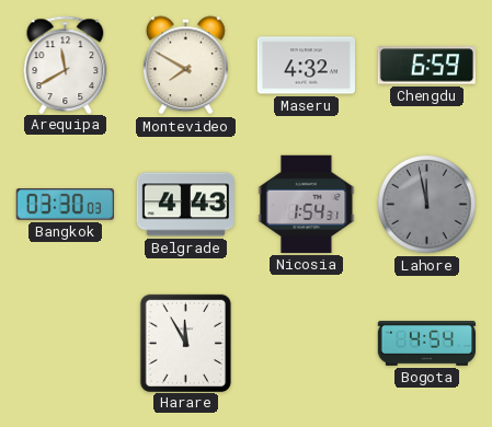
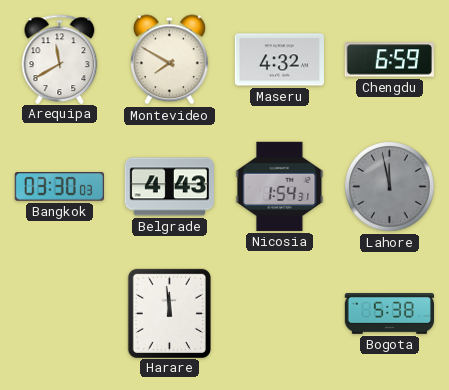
Harare: 11:55 -> 11:59
Bogota: 4:54 -> 5:38
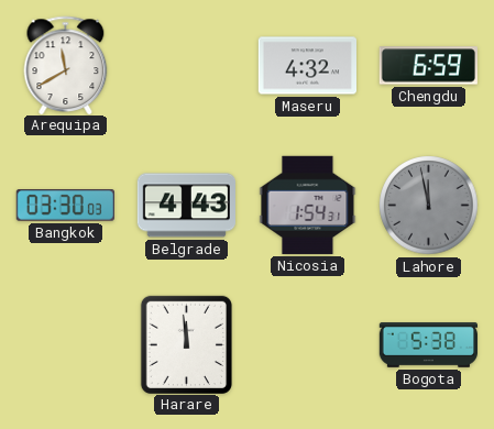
Montevideo: 7:50 -> none
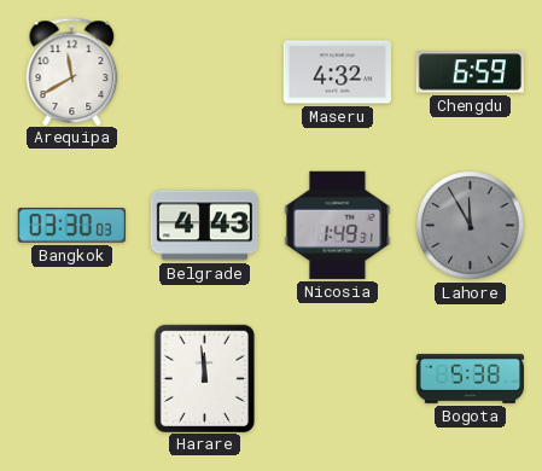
Nicosia: 1:54 -> 1:49
Lahore: 11:58 -> 11:55
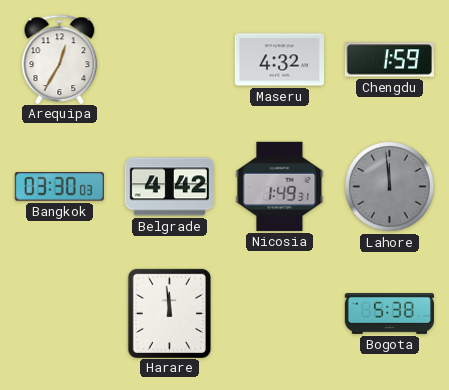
Arequipa: 11:40 -> 12:35
Chengdu: 6:59 -> 1:59
Belgrade: 4:43 -> 4:42
Lahore: 11:55 -> 11:59
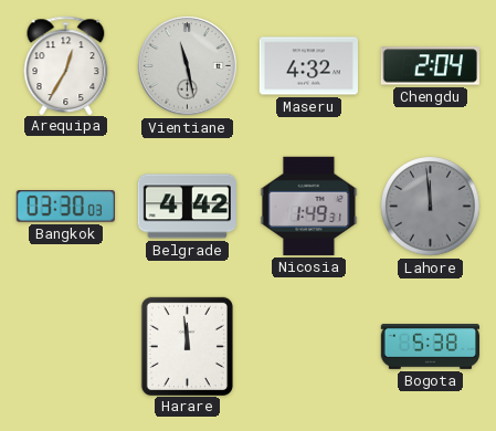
Vientiane: none -> 11:28
Chengdu: 1:59 -> 2:04
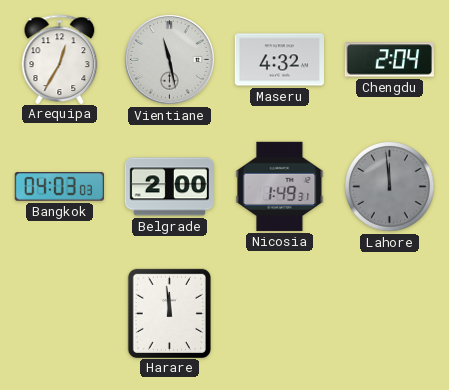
Bangkok: 03:30 -> 04:03
Belgrade: 4:42 -> 2:00
Bogota: 5:38 -> none
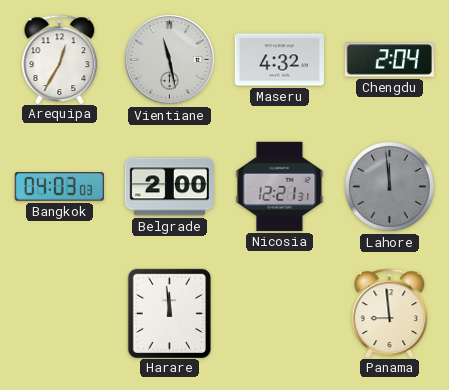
Nicosia: 1:49 -> 12:21
Panama: none -> 8:59
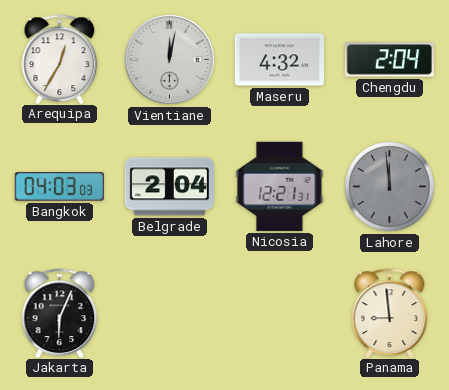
Vientiane: 11:28 -> 12:02
Belgrade: 2:00 -> 2:04
Jakarta: none -> 6:04
Harare: 11:59 -> none
